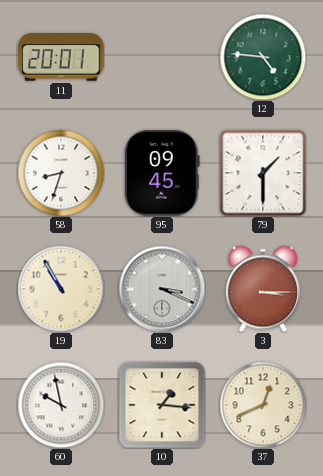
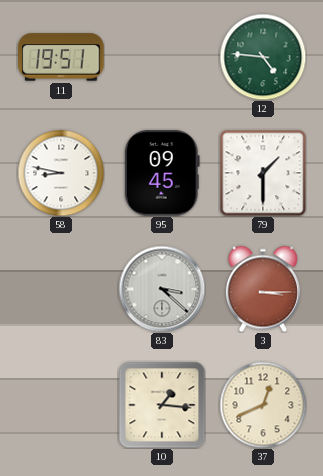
11: 20:01 -> 19:51
58: 8:33 -> 8:47
19: 10:55 -> none
83: 3:19 -> 3:22
60: 9:58 -> none
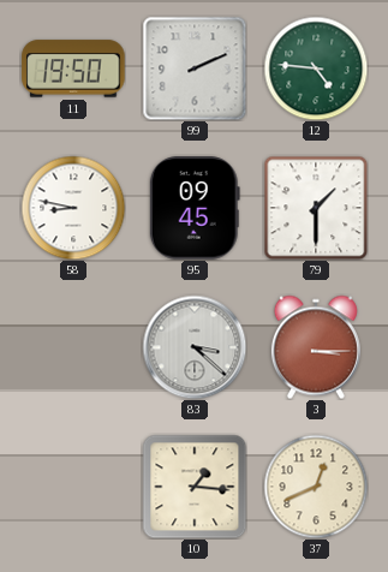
11: 19:51 -> 19:50
99: none -> 2:11
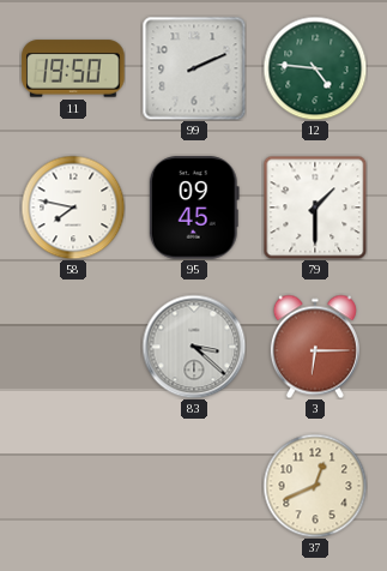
58: 8:47 -> 7:47
3: 3:15 -> 6:15
10: 1:16 -> none
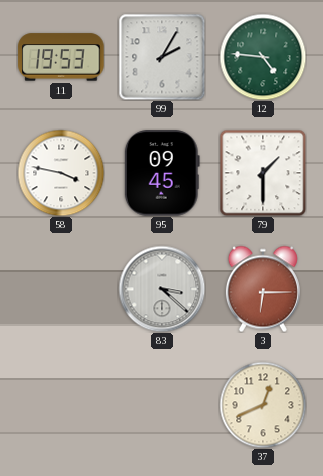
11: 19:50 -> 19:53
99: 2:11 -> 2:05
58: 7:47 -> 3:47
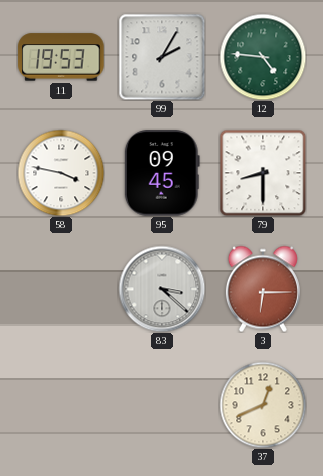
79: 1:30 -> 8:30
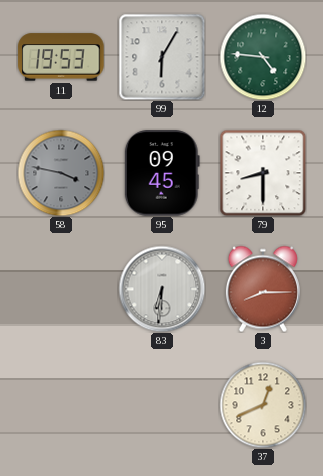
99: 2:05 -> 6:05
58 dial: white -> grey
83: 3:22 -> 6:31
3: 6:15 -> 8:15
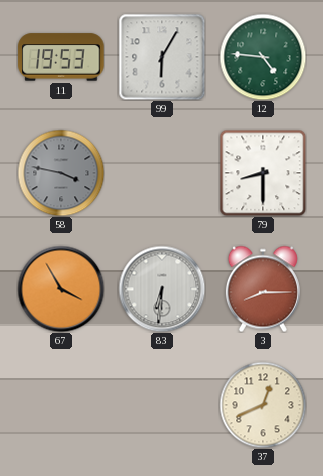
95: 09:45 -> none
67: none -> 3:55
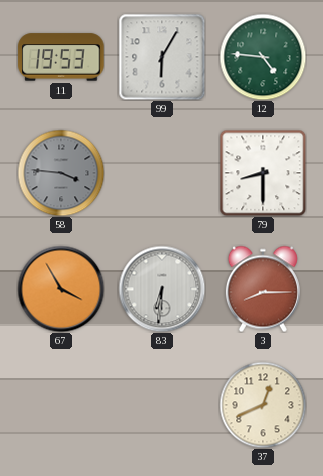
58: 3:47 -> 3:46
